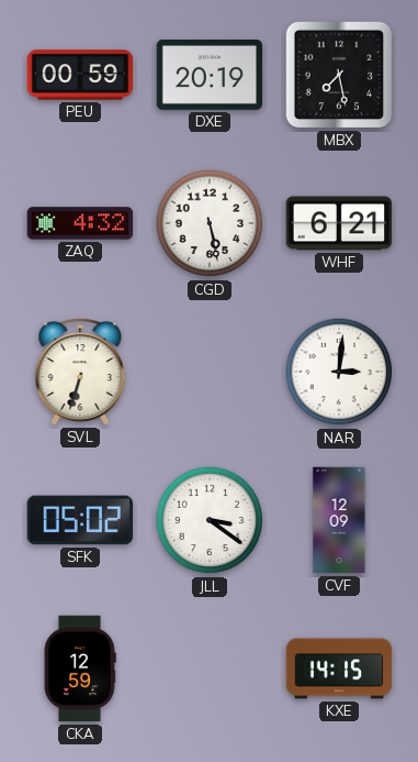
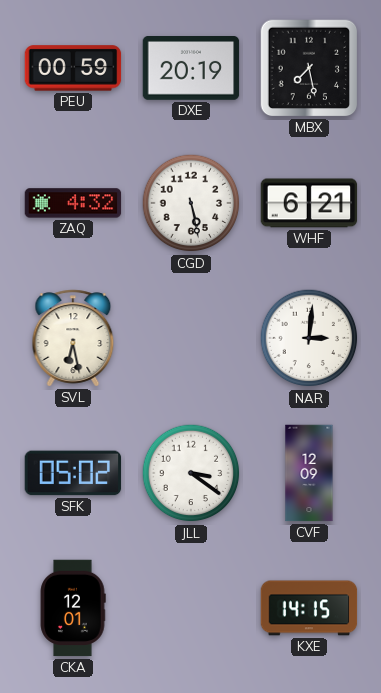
SVL: 6:33 -> 6:28
CKA: 12:59 -> 12:01
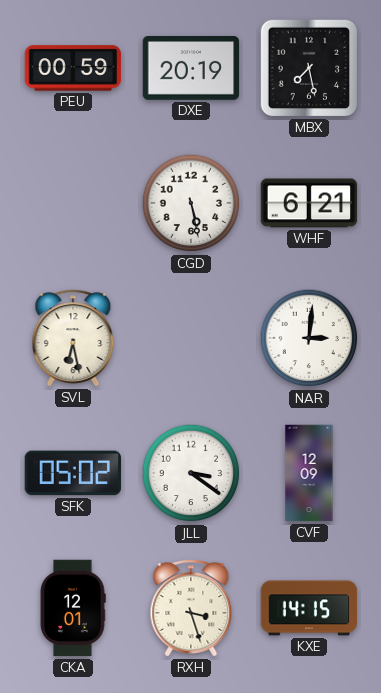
ZAQ: 4:32 -> none
RXH: none -> 3:27
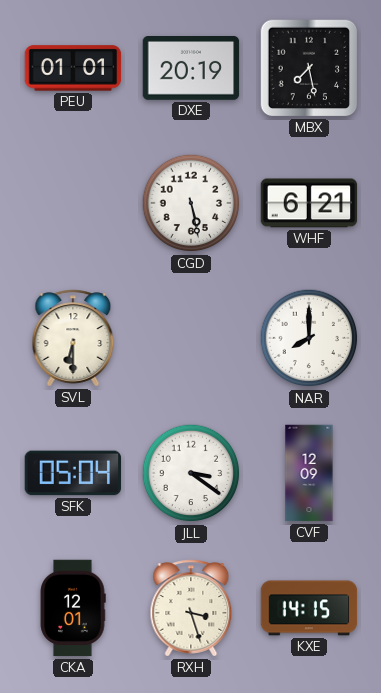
PEU: 00:59 -> 01:01
SVL: 6:28 -> 6:30
NAR: 3:01 -> 8:00
SFK: 05:02 -> 05:04
